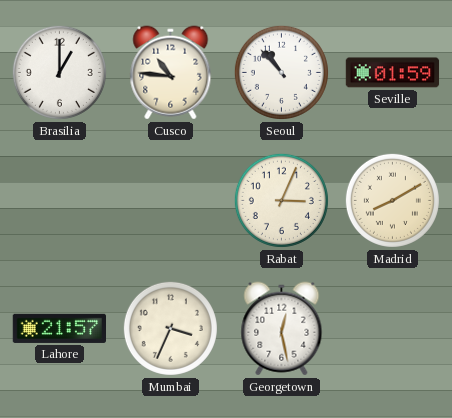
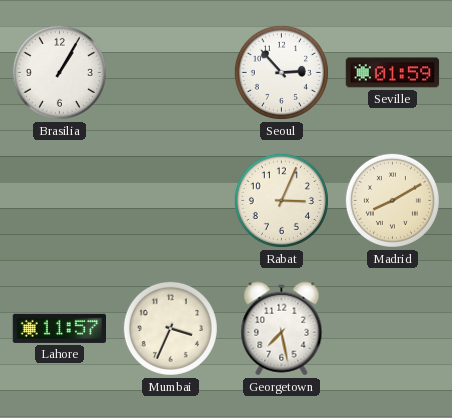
Brasilia: 1:00 -> 1:05
Cusco: 10:46 -> none
Seoul: 10:53 -> 2:53
Lahore: 21:57 -> 11:57
Georgetown: 12:28 -> 7:28
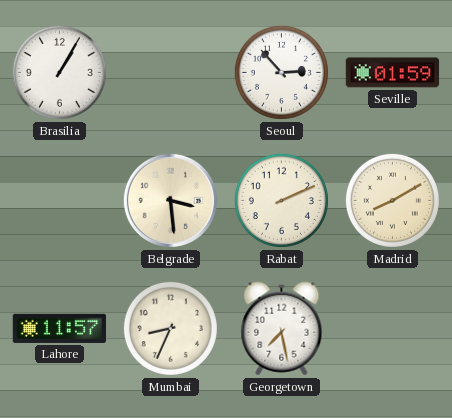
Belgrade: none -> 3:29
Rabat: 3:04 -> 2:11
Mumbai: 3:34 -> 8:34
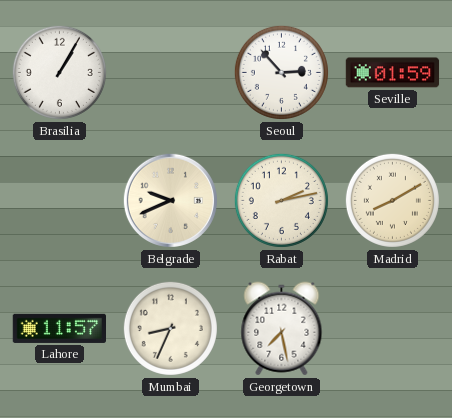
Belgrade: 3:29 -> 9:41
Rabat: 2:11 -> 2:13
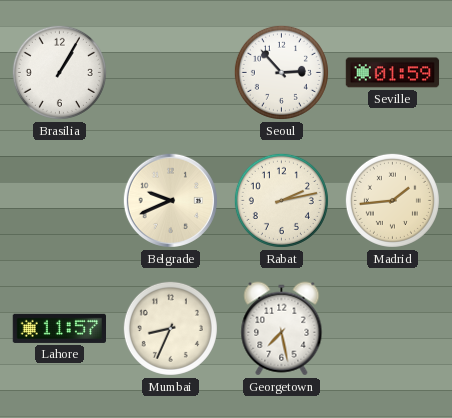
Madrid: 8:10 -> 1:44
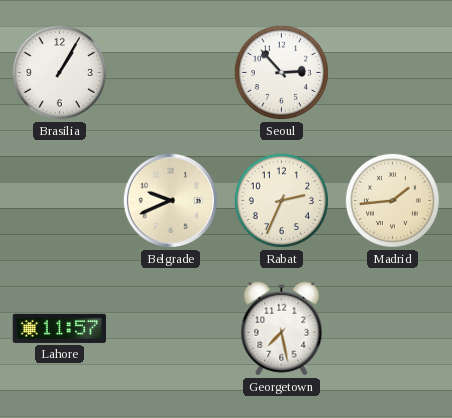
Seville: 01:59 -> none
Rabat: 2:13 -> 2:34
Mumbai: 8:34 -> none
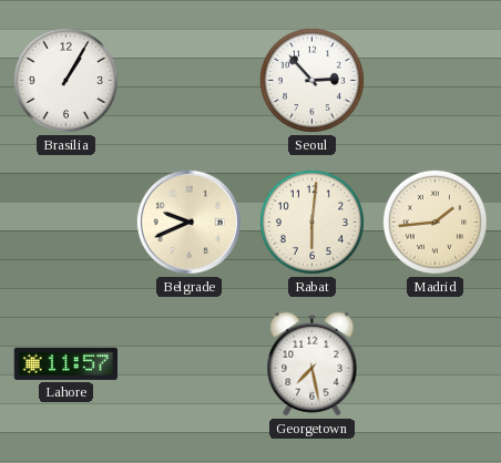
Rabat: 2:34 -> 6:01
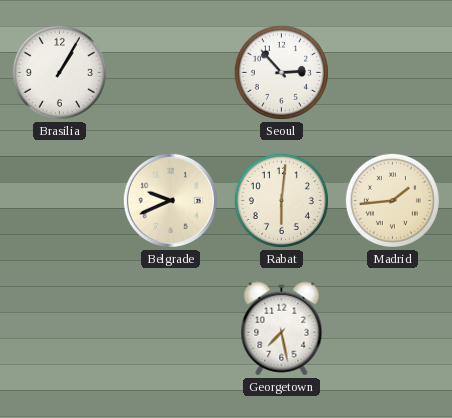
Lahore: 11:57 -> none
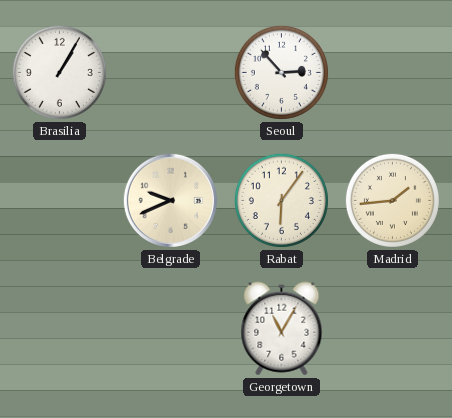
Rabat: 6:01 -> 6:06
Georgetown: 7:28 -> 11:05
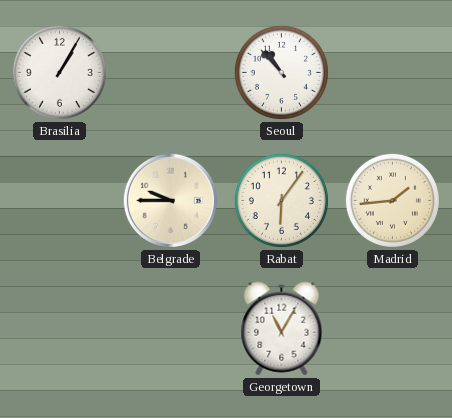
Seoul: 2:53 -> 10:53
Belgrade: 9:41 -> 9:45
